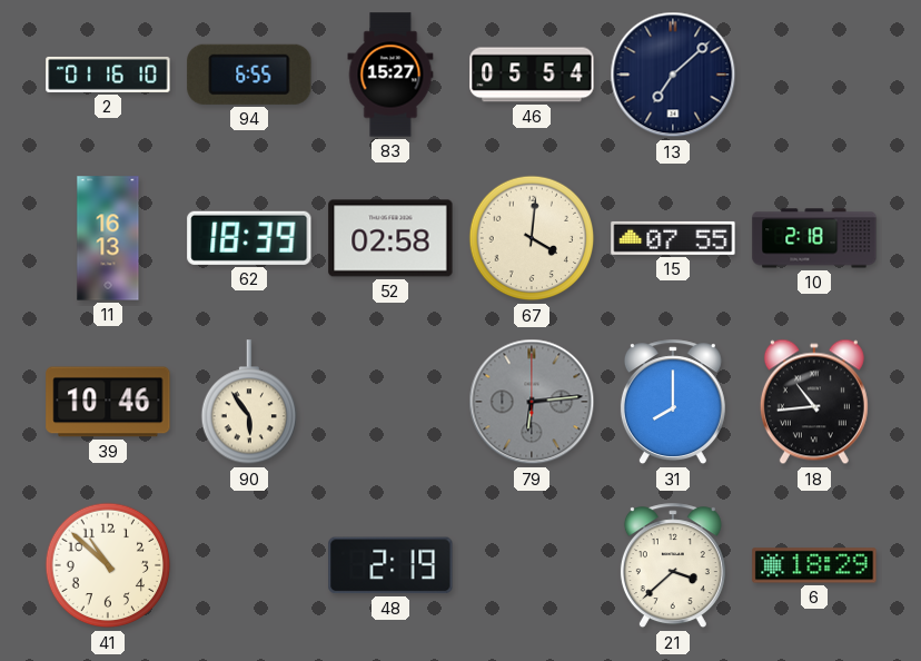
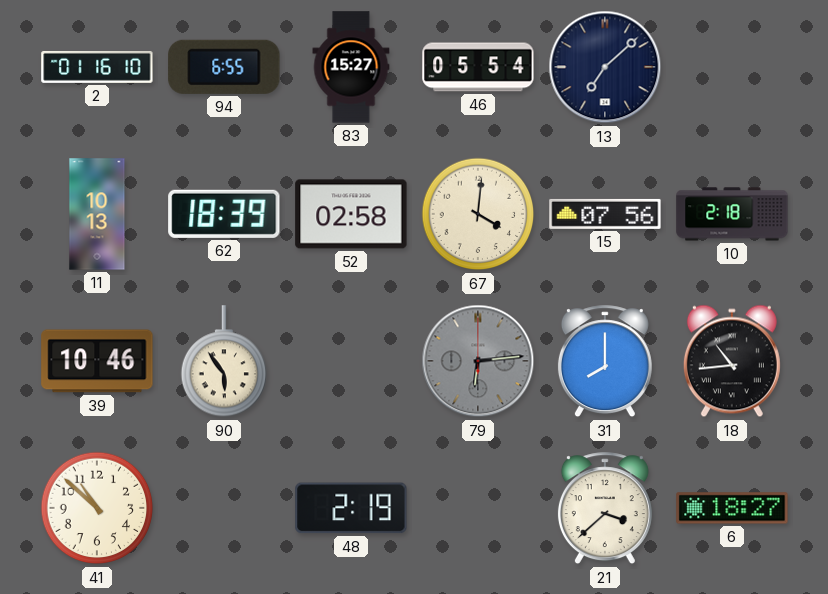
11: 16:13 -> 10:13
15: 07:55 -> 07:56
6: 18:29 -> 18:27
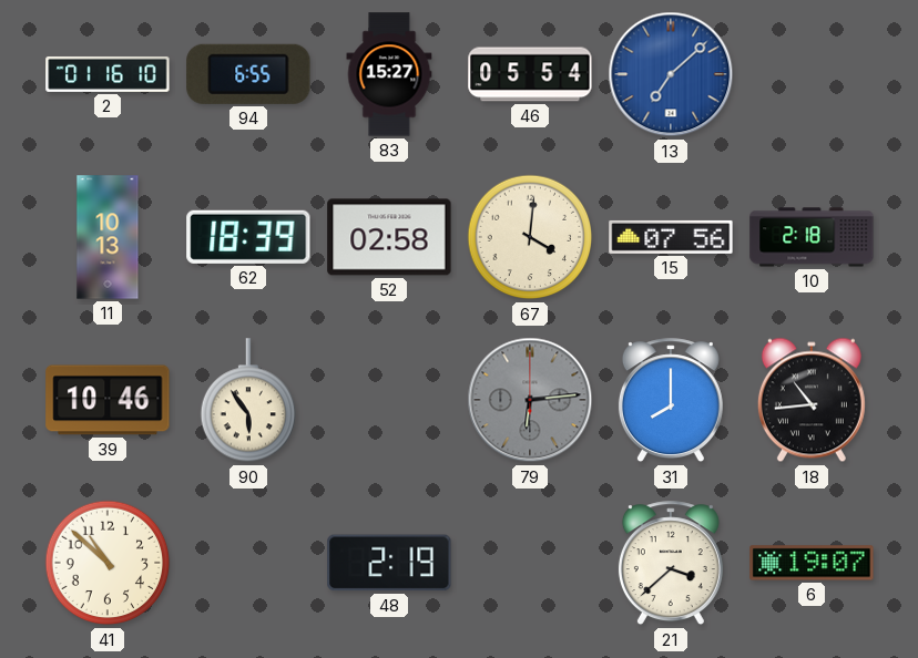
13 dial: navy -> blue
6: 18:27 -> 19:07
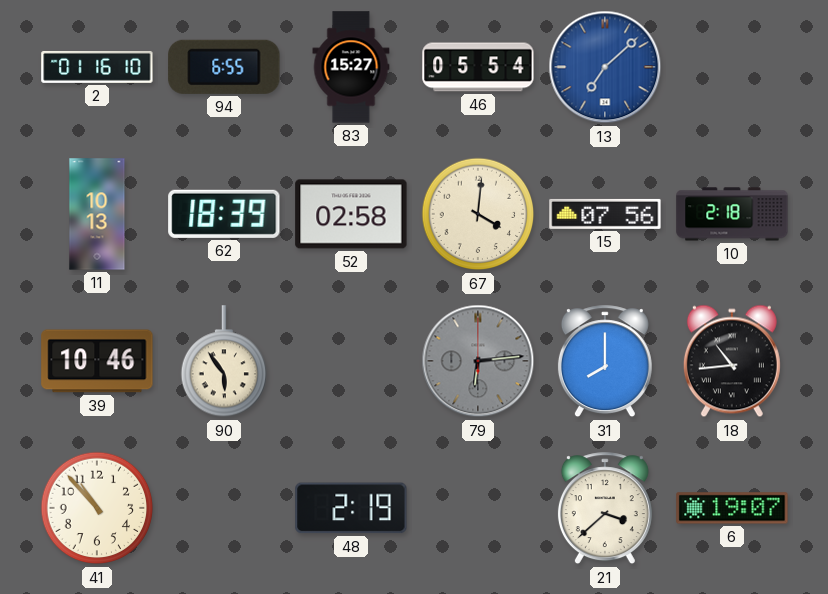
41: 10:52 -> 10:53
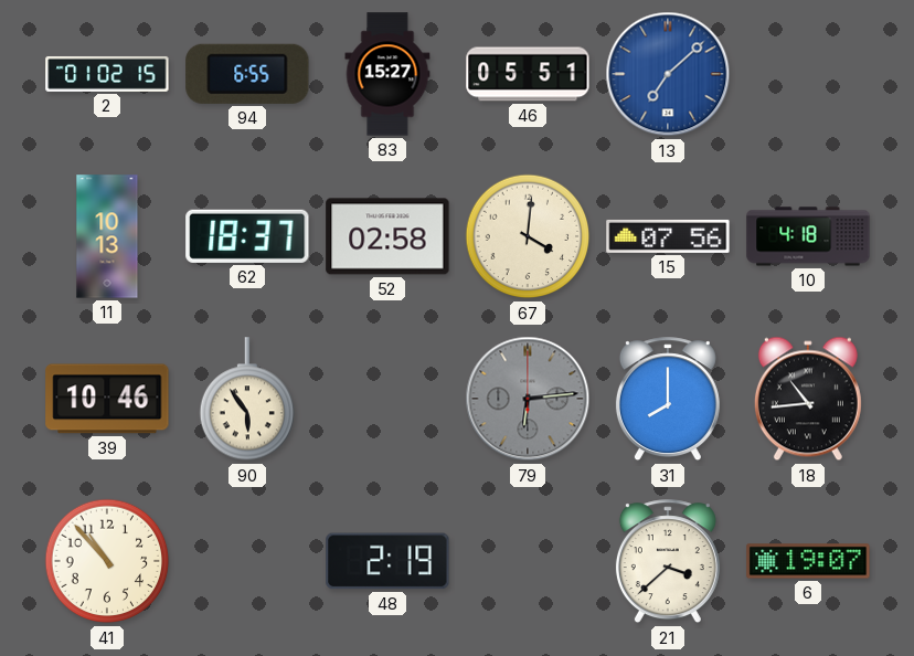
2: 01:16 -> 01:02
46: 05:54 -> 05:51
62: 18:39 -> 18:37
10: 2:18 -> 4:18
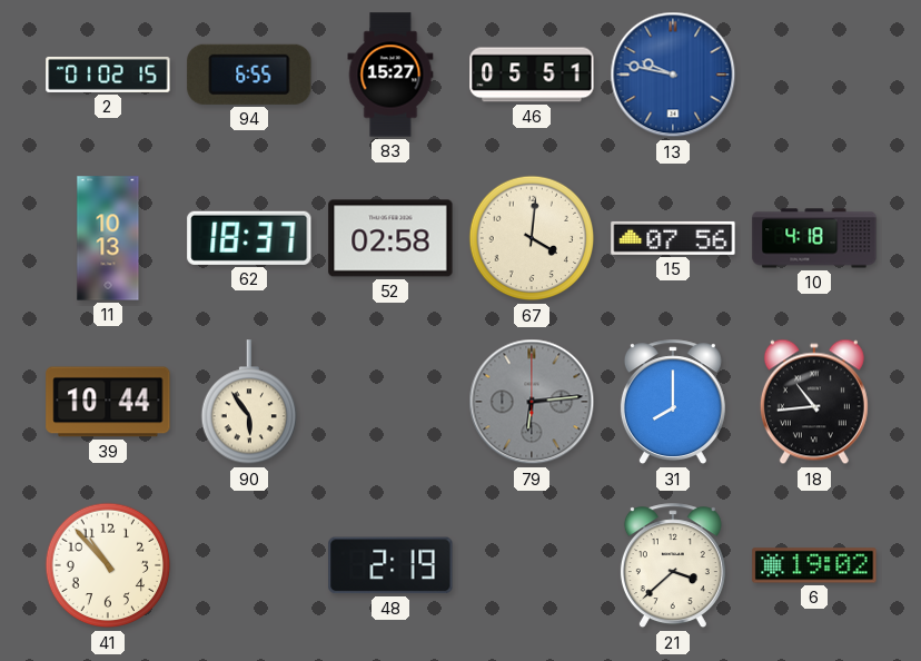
13: 7:08 -> 9:47
39: 10:46 -> 10:44
6: 19:07 -> 19:02
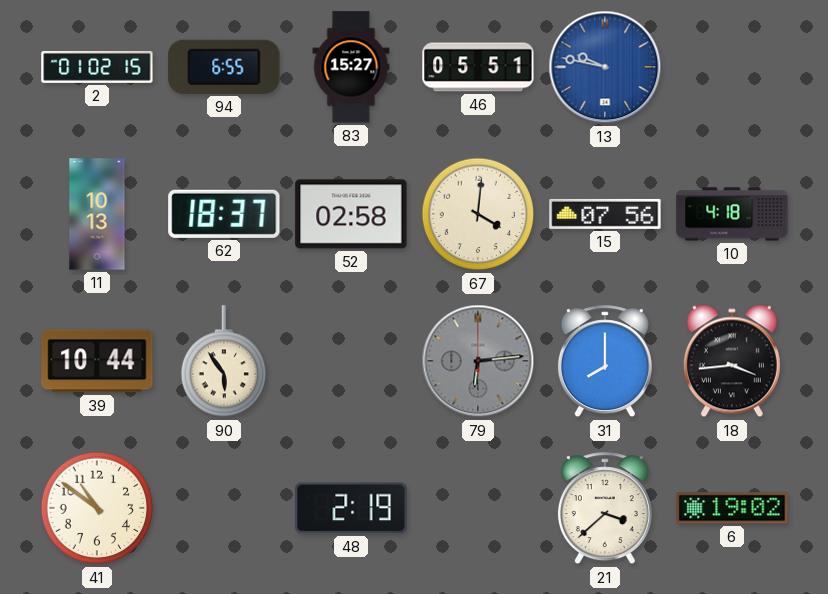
18: 10:44 -> 3:44
41: 10:53 -> 10:51
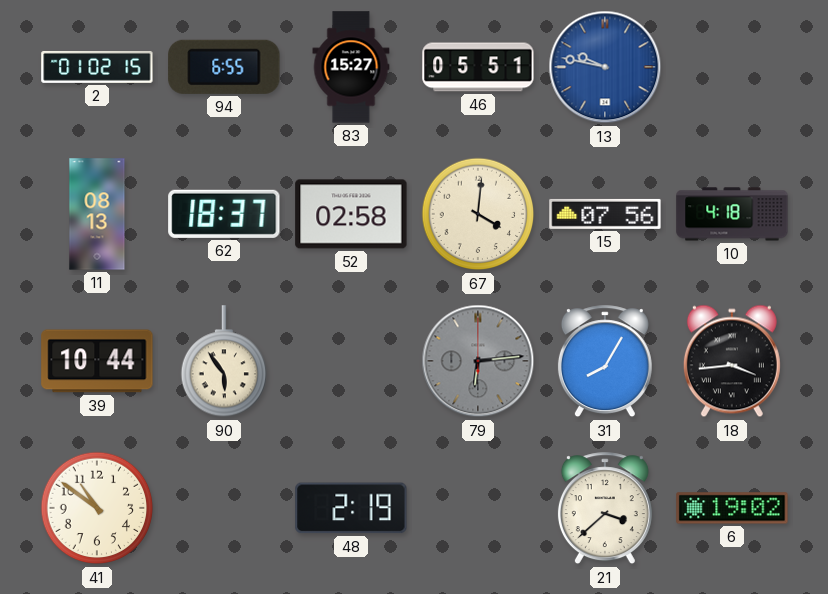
11: 10:13 -> 08:13
31: 8:00 -> 8:05
